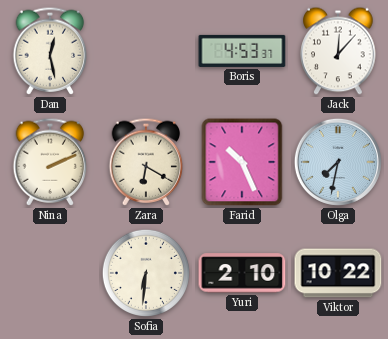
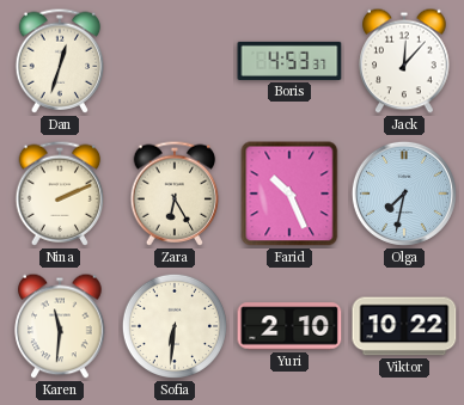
Dan: 12:28 -> 12:33
Zara: 6:20 -> 6:25
Karen: none -> 11:31
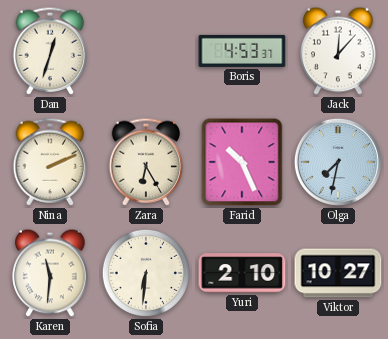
Viktor: 10:22 -> 10:27
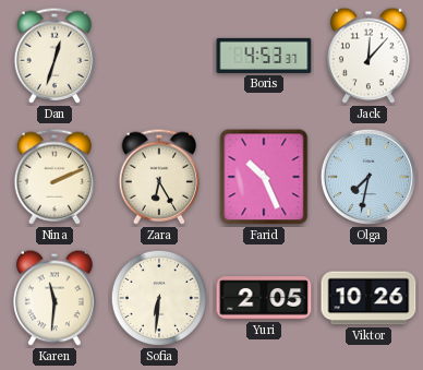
Yuri: 2:10 -> 2:05
Viktor: 10:27 -> 10:26
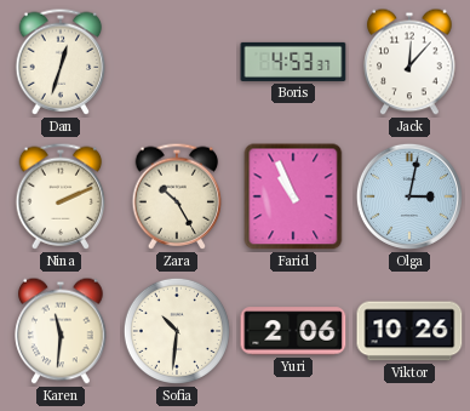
Zara: 6:25 -> 10:25
Farid: 10:26 -> 10:56
Olga: 7:32 -> 3:02
Sofia: 6:31 -> 10:31
Yuri: 2:05 -> 2:06
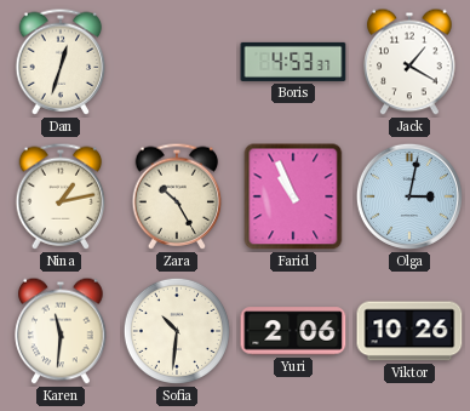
Jack: 12:07 -> 1:20
Nina: 2:11 -> 1:13
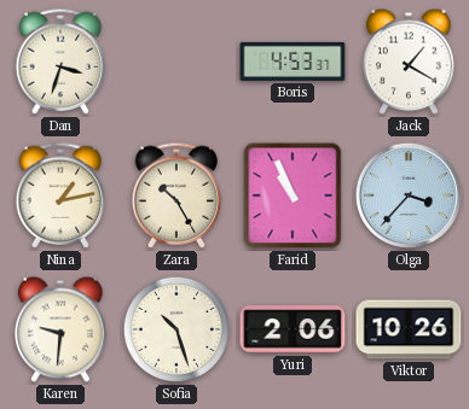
Dan: 12:33 -> 3:33
Olga: 3:02 -> 3:37
Karen: 11:31 -> 9:31
Sofia: 10:31 -> 10:27
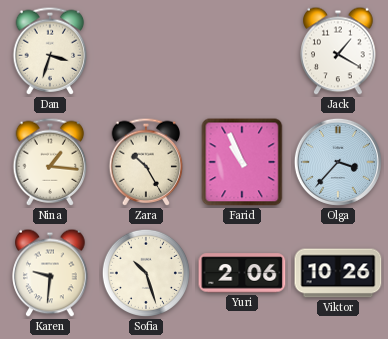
Boris: 4:53 -> none
Nina: 1:13 -> 1:16
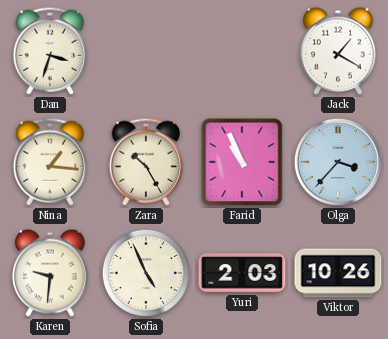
Sofia: 10:27 -> 4:56
Yuri: 2:06 -> 2:03
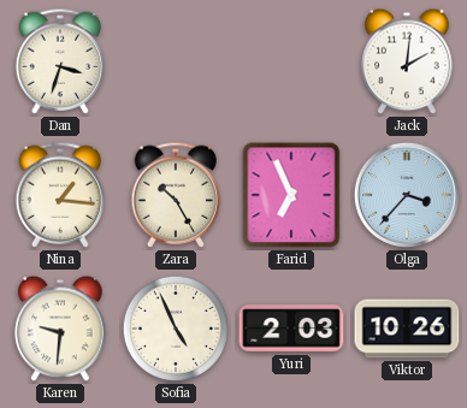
Jack: 1:20 -> 2:01
Farid: 10:56 -> 6:56
